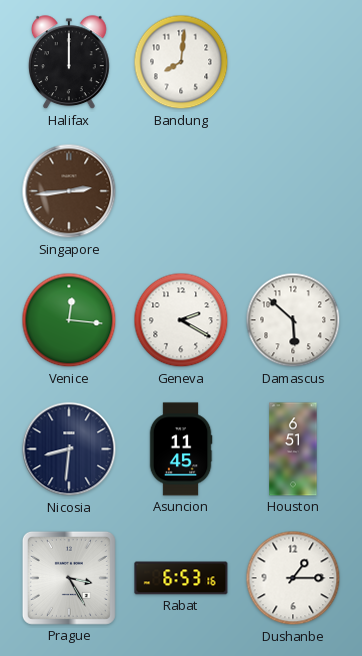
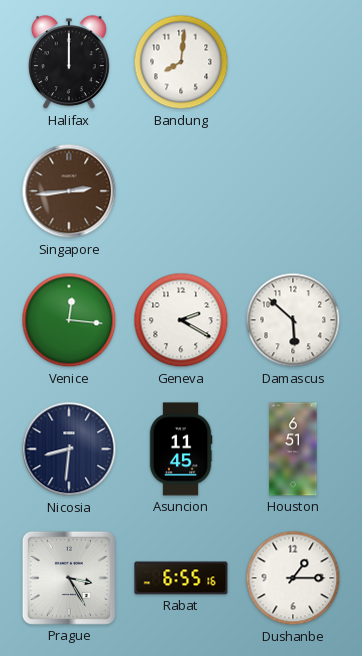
Rabat: 6:53 -> 6:55
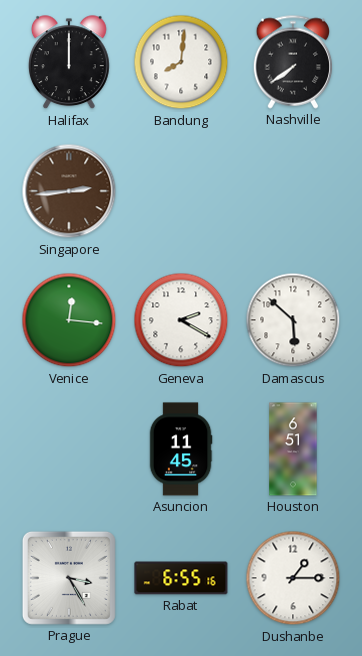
Nashville: none -> 7:39
Nicosia: 8:31 -> none
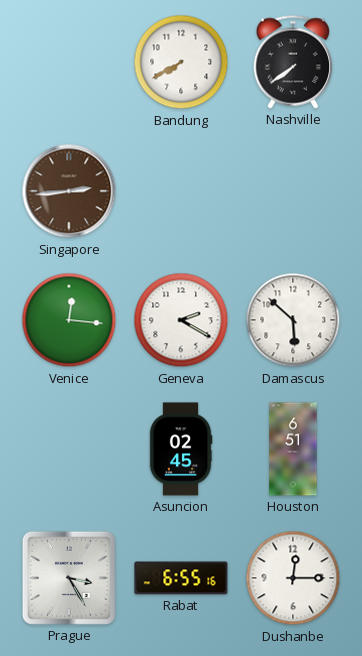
Halifax: 12:00 -> none
Bandung: 8:01 -> 7:40
Asuncion: 11:45 -> 02:45
Dushanbe: 1:15 -> 12:15
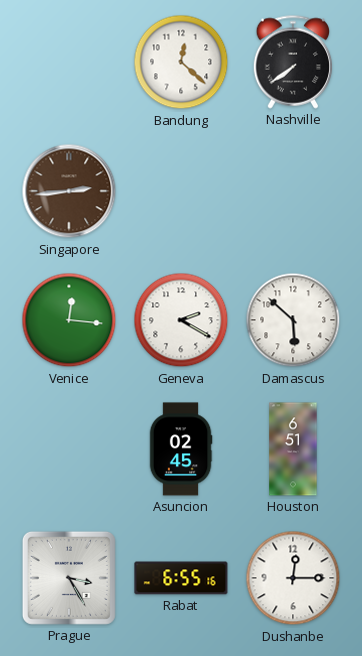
Bandung: 7:40 -> 12:22
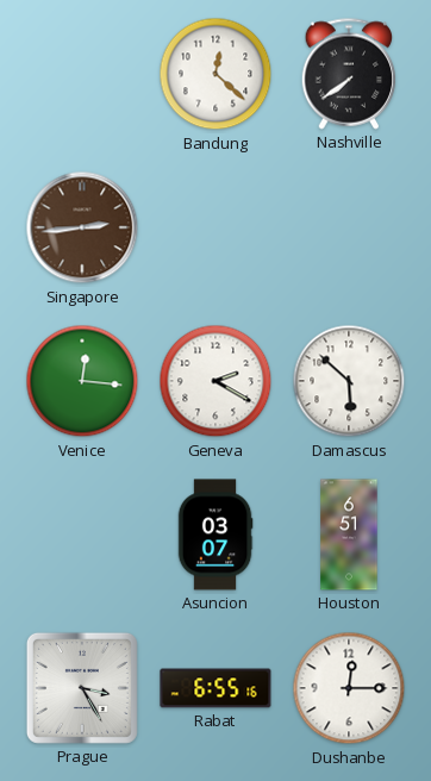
Asuncion: 02:45 -> 03:07
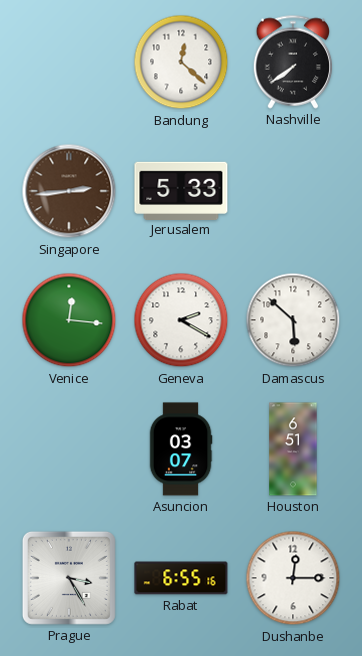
Jerusalem: none -> 5:33
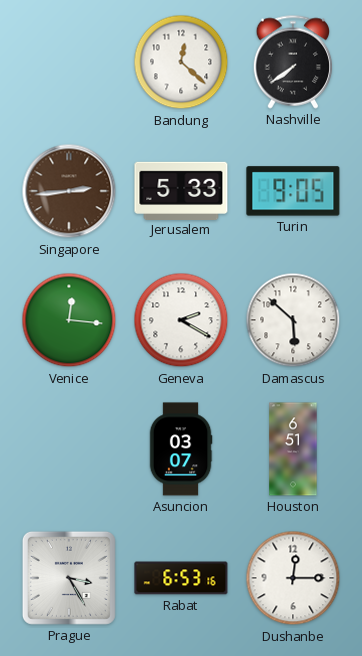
Turin: none -> 9:05
Rabat: 6:55 -> 6:53
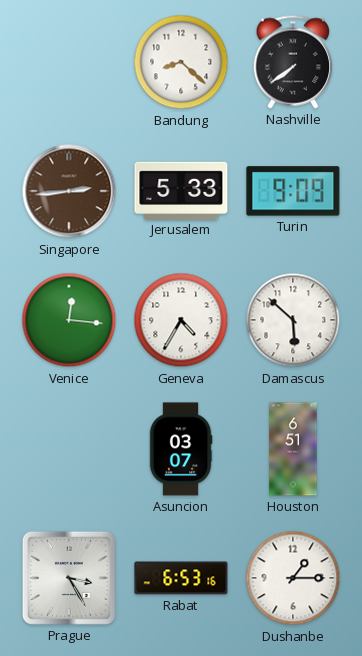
Bandung: 12:22 -> 8:22
Turin: 9:05 -> 9:09
Geneva: 2:20 -> 4:35
Dushanbe: 12:15 -> 1:15
